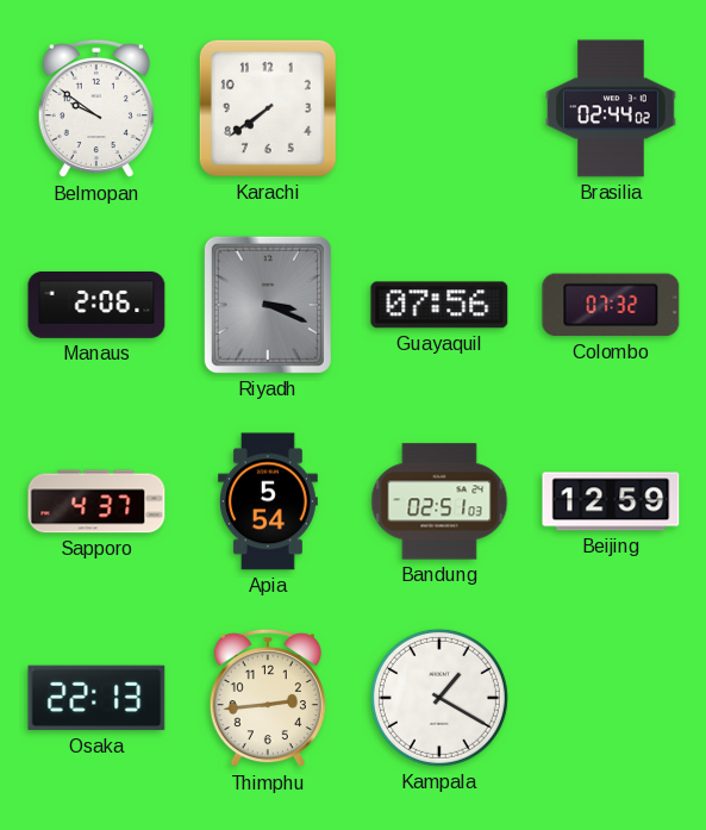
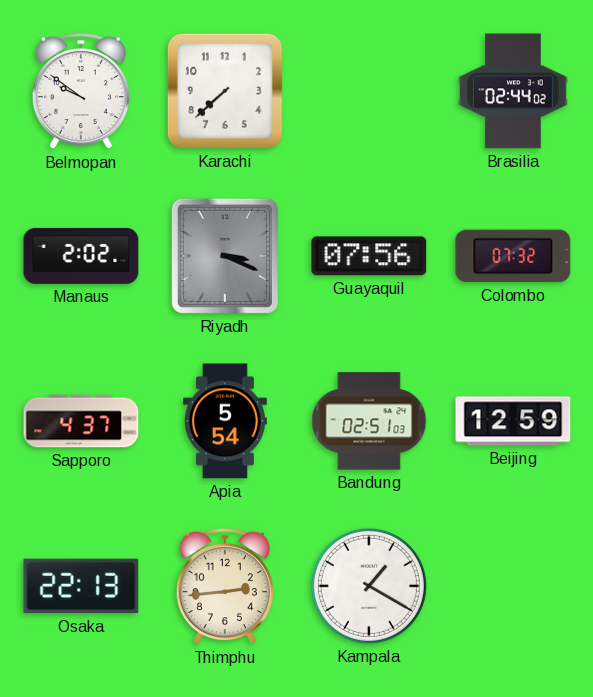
Karachi: 7:39 -> 7:38
Manaus: 2:06 -> 2:02
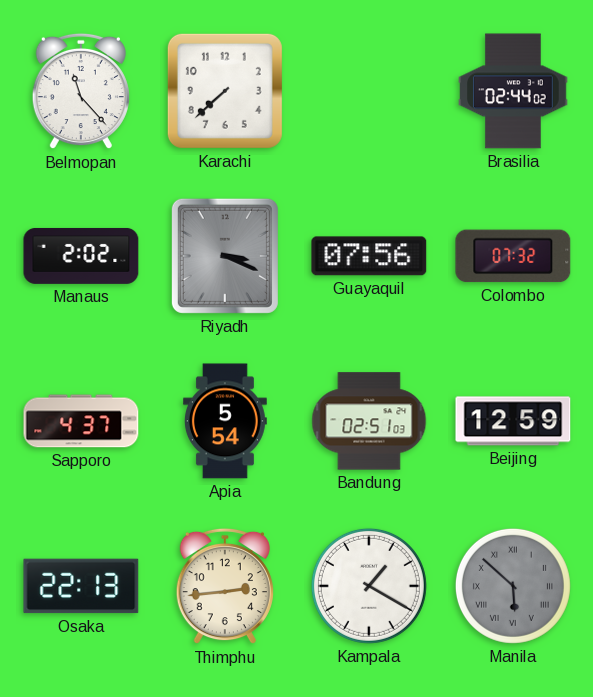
Belmopan: 9:51 -> 11:23
Manila: none -> 5:52
